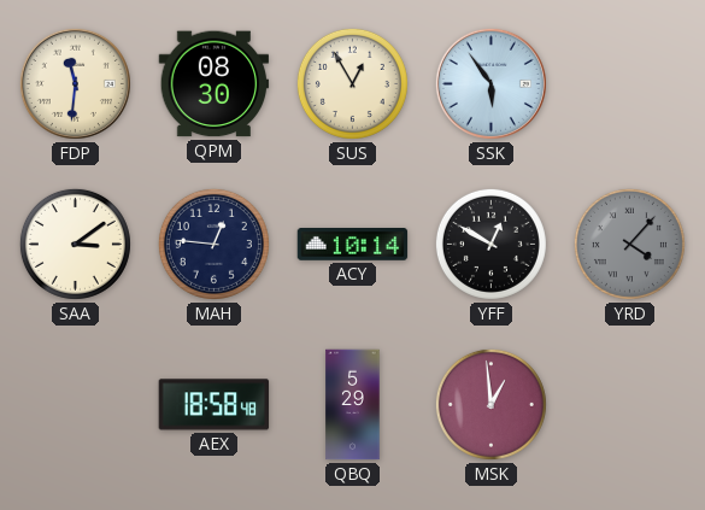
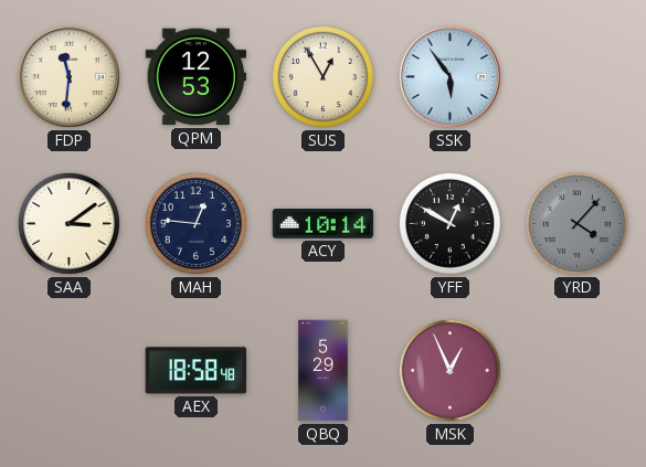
QPM: 08:30 -> 12:53
MSK: 12:59 -> 12:56
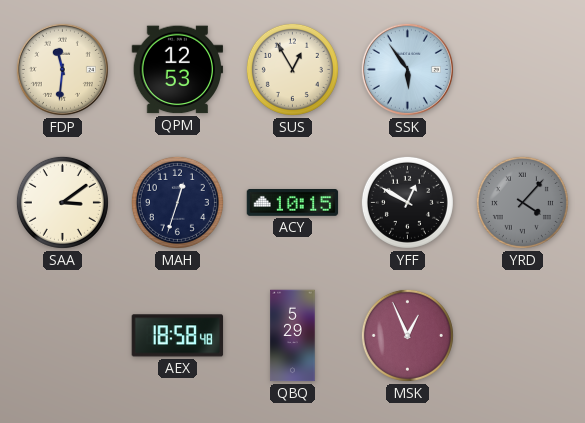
MAH: 12:46 -> 12:33
ACY: 10:14 -> 10:15
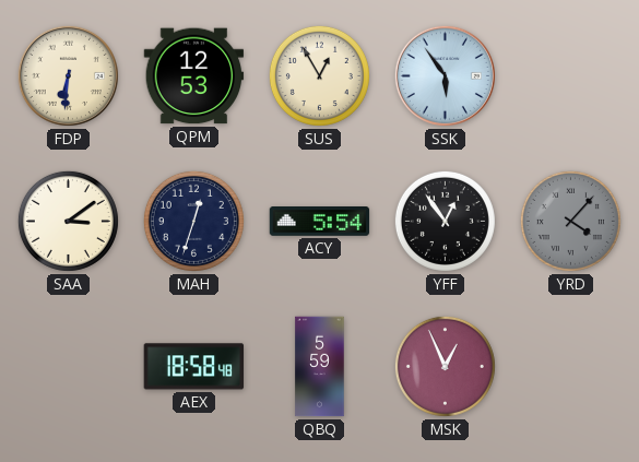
FDP: 11:31 -> 6:31
ACY: 10:15 -> 5:54
YFF: 12:50 -> 12:54
QBQ: 5:29 -> 5:59
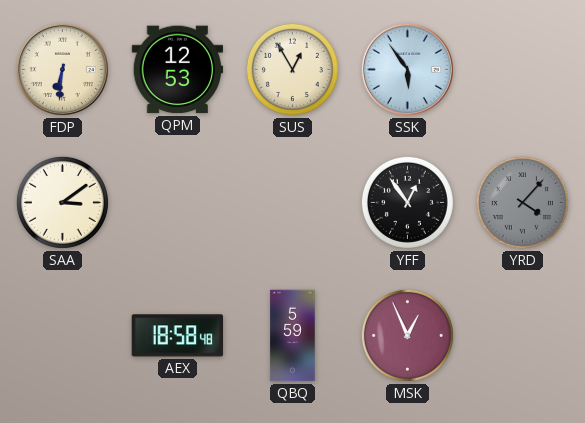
MAH: 12:33 -> none
ACY: 5:54 -> none
